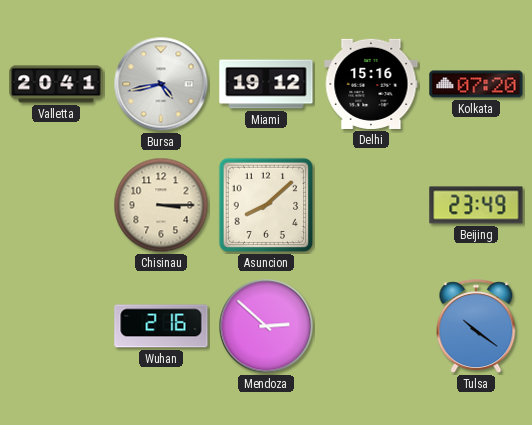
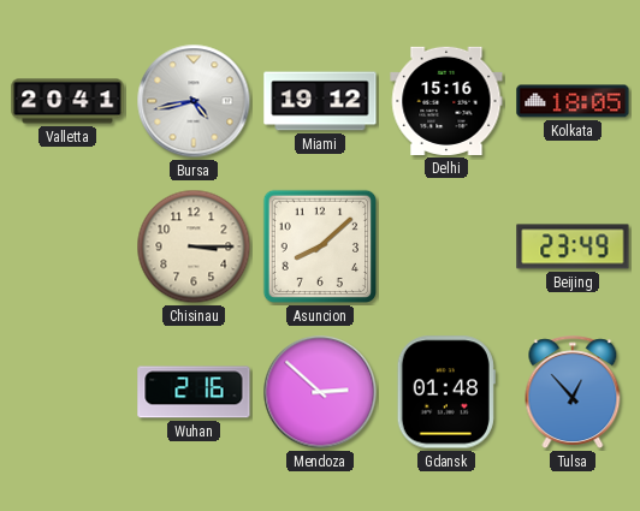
Kolkata: 07:20 -> 18:05
Gdansk: none -> 01:48
Tulsa: 10:21 -> 12:53
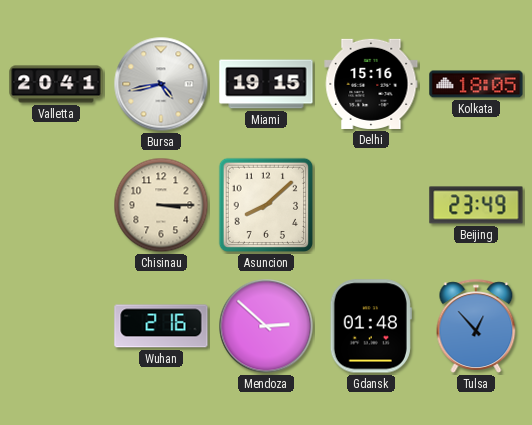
Miami: 19:12 -> 19:15
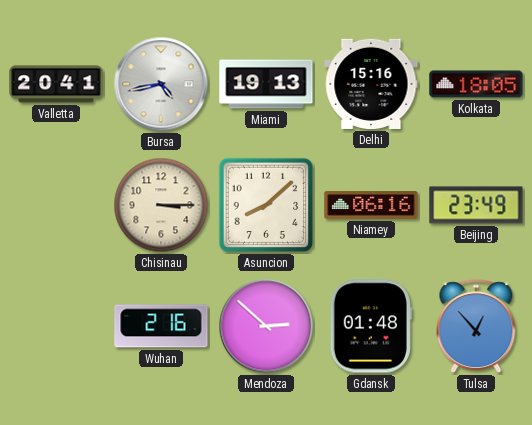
Miami: 19:15 -> 19:13
Niamey: none -> 06:16
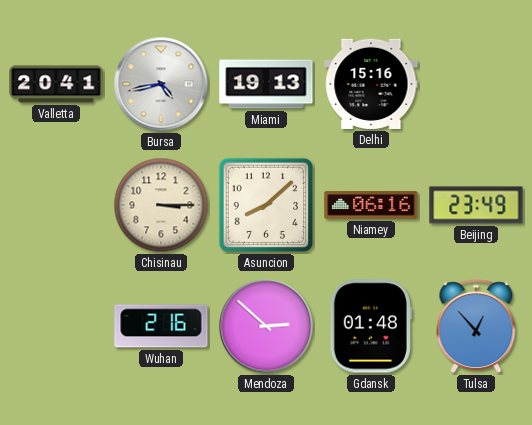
Kolkata: 18:05 -> none
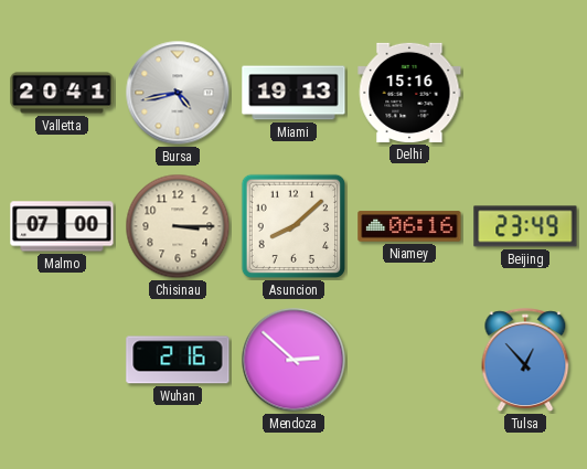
Malmo: none -> 07:00
Gdansk: 01:48 -> none
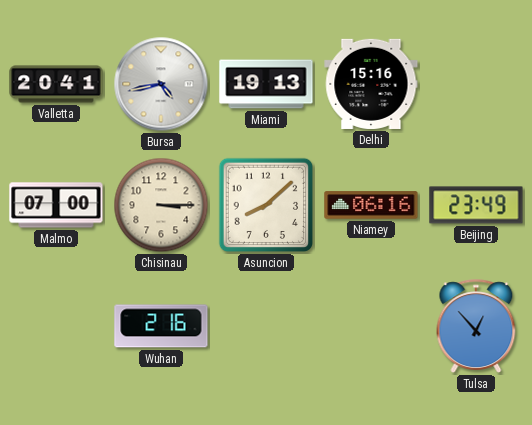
Mendoza: 2:52 -> none
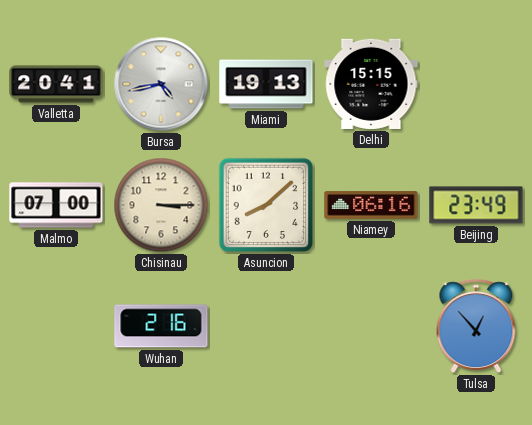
Delhi: 15:16 -> 15:15
